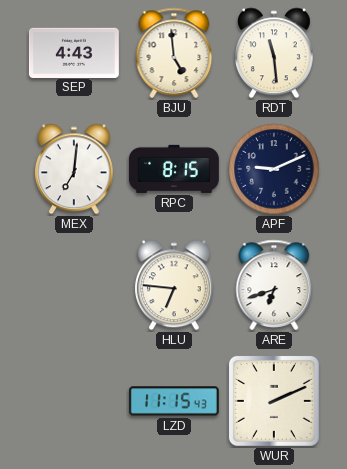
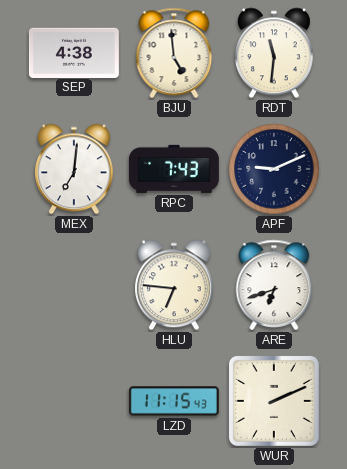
SEP: 4:43 -> 4:38
RDT: 11:29 -> 11:31
RPC: 8:15 -> 7:43
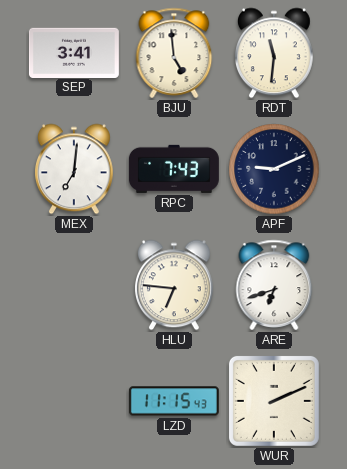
SEP: 4:38 -> 3:41
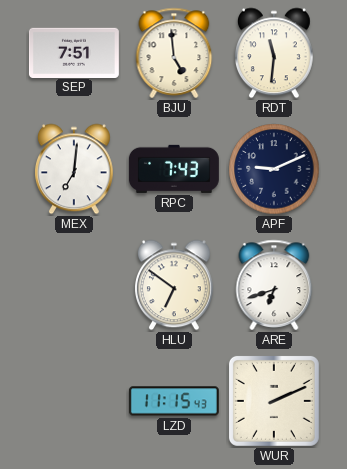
SEP: 3:41 -> 7:51
HLU: 6:46 -> 6:51
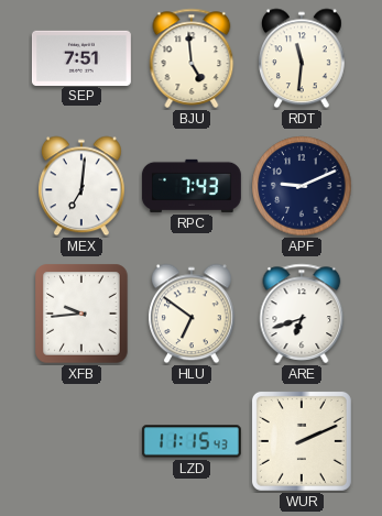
XFB: none -> 9:44
